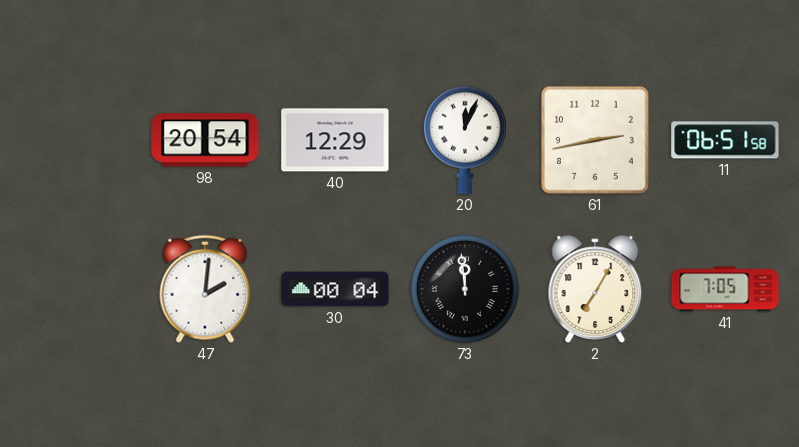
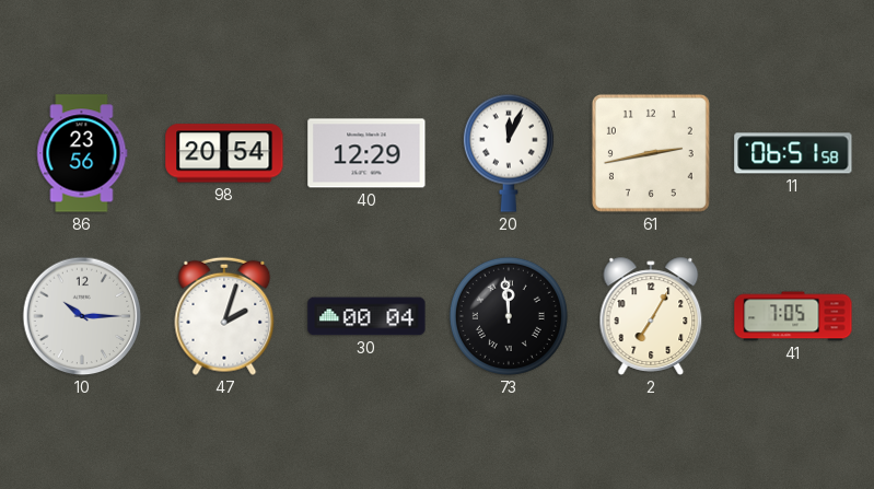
86: none -> 23:56
10: none -> 10:15
47: 2:01 -> 2:03
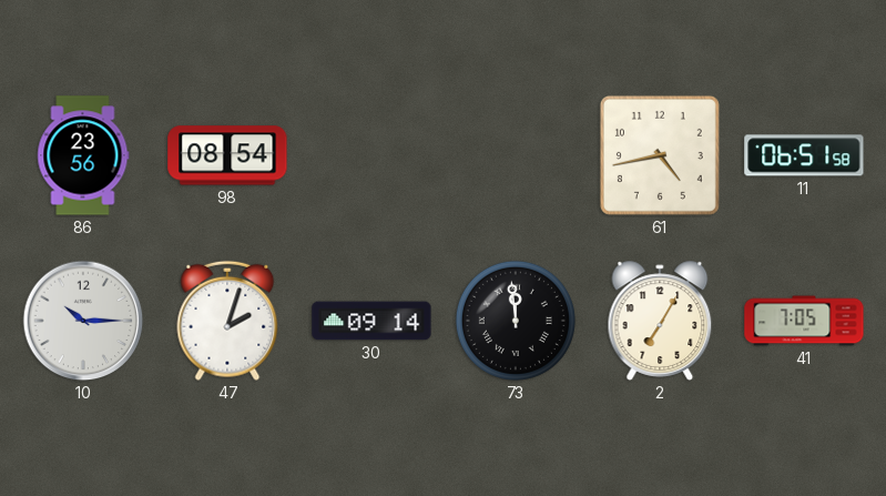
98: 20:54 -> 08:54
40: 12:29 -> none
20: 12:04 -> none
61: 2:43 -> 4:43
30: 00:04 -> 09:14
